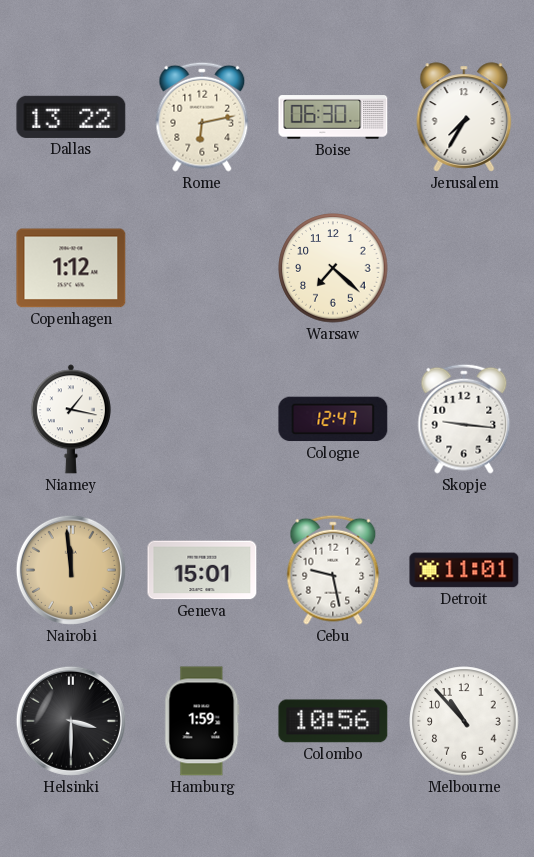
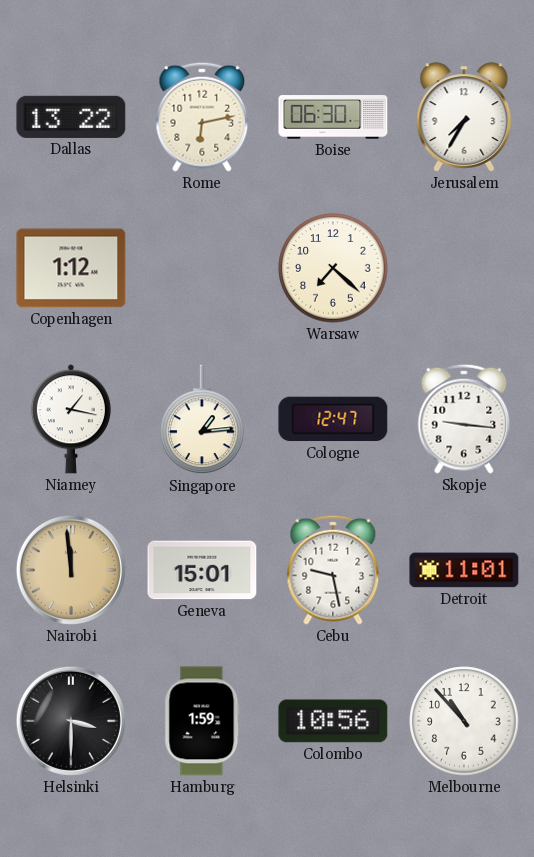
Singapore: none -> 1:14
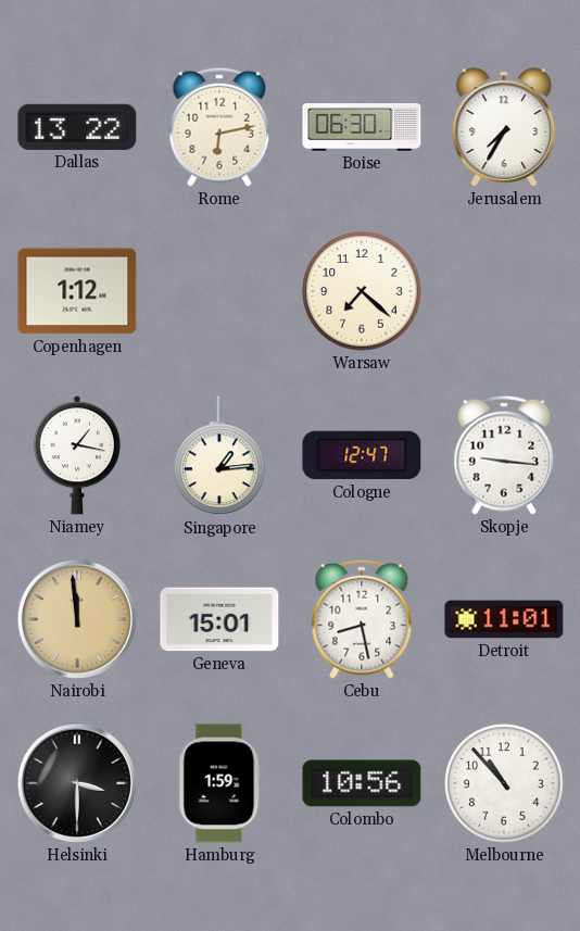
Cebu: 9:28 -> 8:28
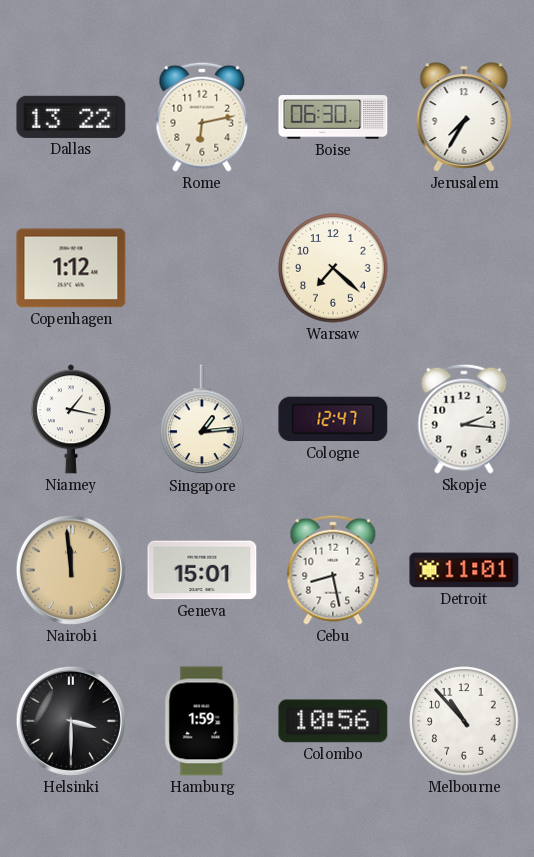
Skopje: 9:16 -> 2:16
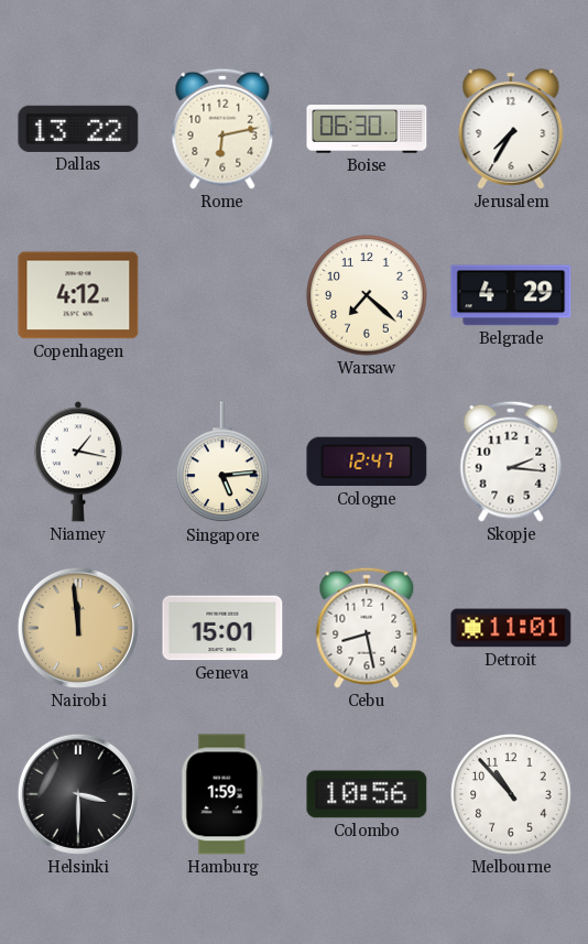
Copenhagen: 1:12 -> 4:12
Belgrade: none -> 4:29
Singapore: 1:14 -> 5:14
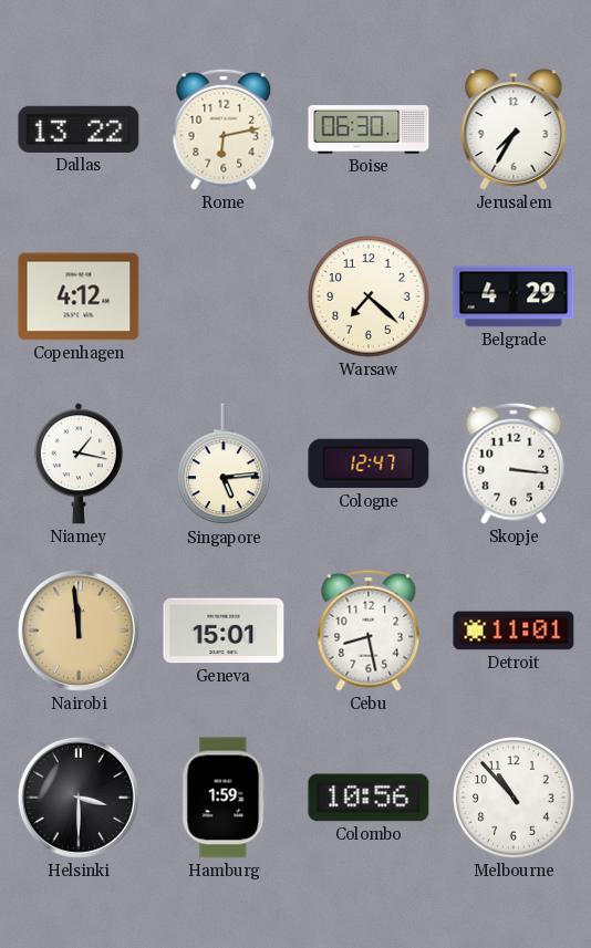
Skopje: 2:16 -> 3:16
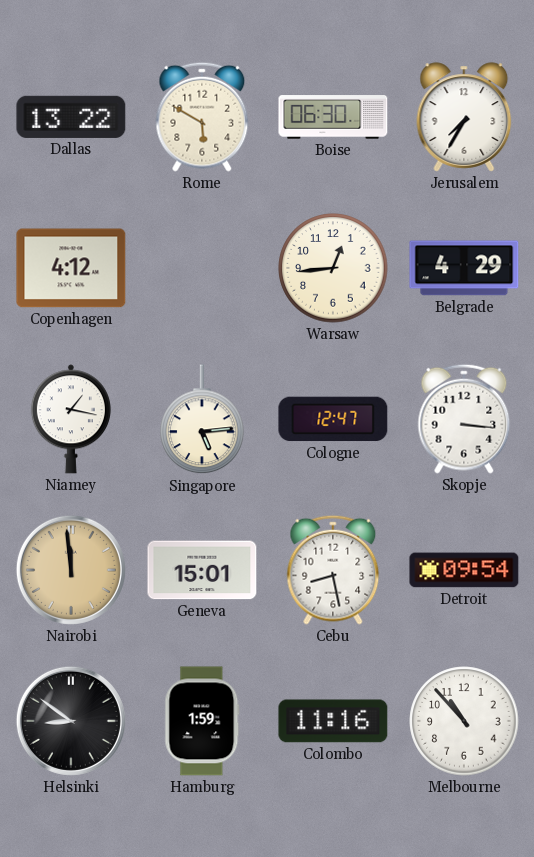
Rome: 6:13 -> 5:50
Warsaw: 7:22 -> 12:44
Detroit: 11:01 -> 09:54
Helsinki: 3:30 -> 8:51
Colombo: 10:56 -> 11:16
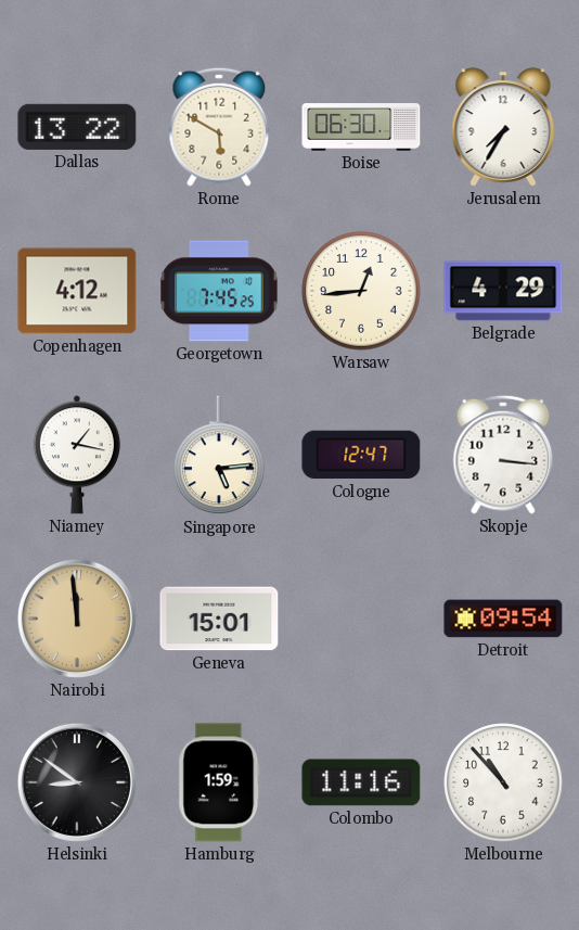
Georgetown: none -> 7:45
Cebu: 8:28 -> none
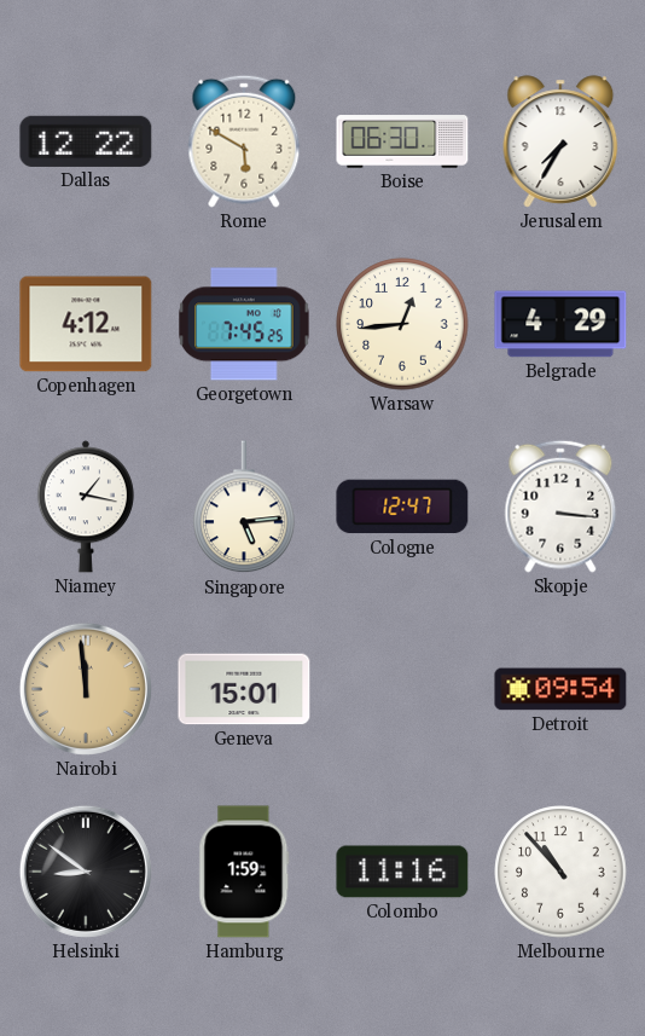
Dallas: 13:22 -> 12:22
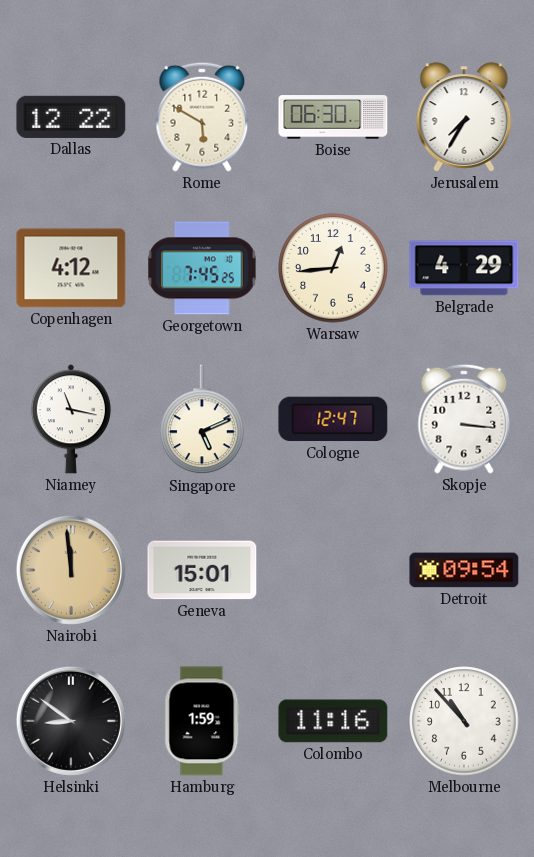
Niamey: 1:17 -> 11:17
Singapore: 5:14 -> 5:11
